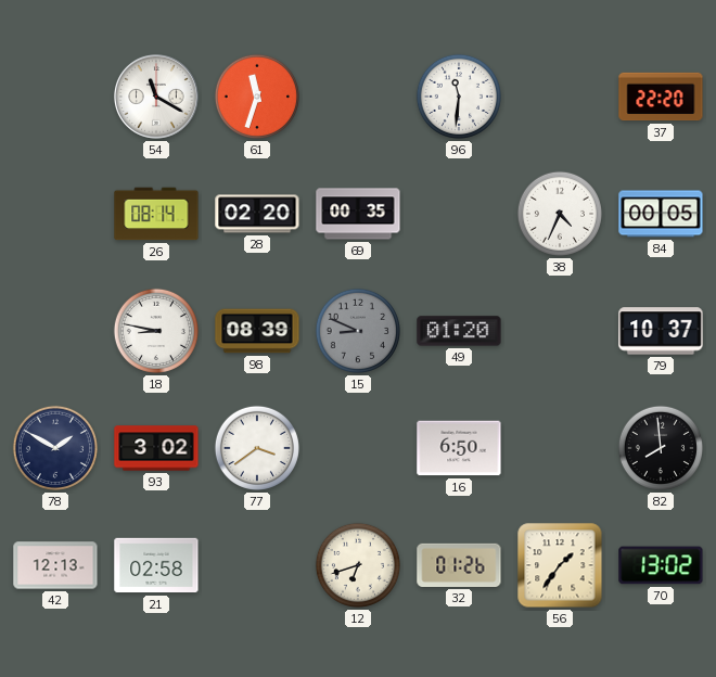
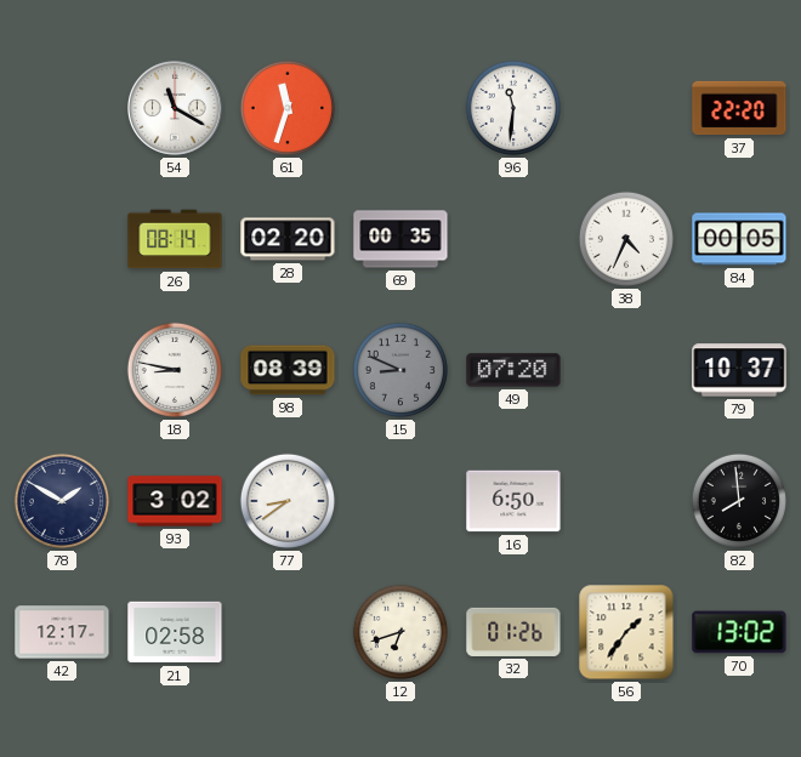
49: 01:20 -> 07:20
77: 3:39 -> 8:39
42: 12:13 -> 12:17
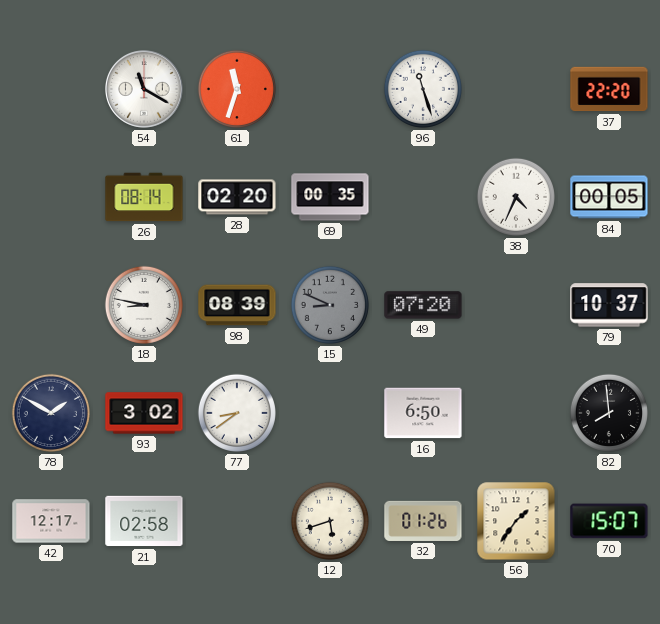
96: 11:31 -> 11:27
12: 6:42 -> 5:42
70: 13:02 -> 15:07
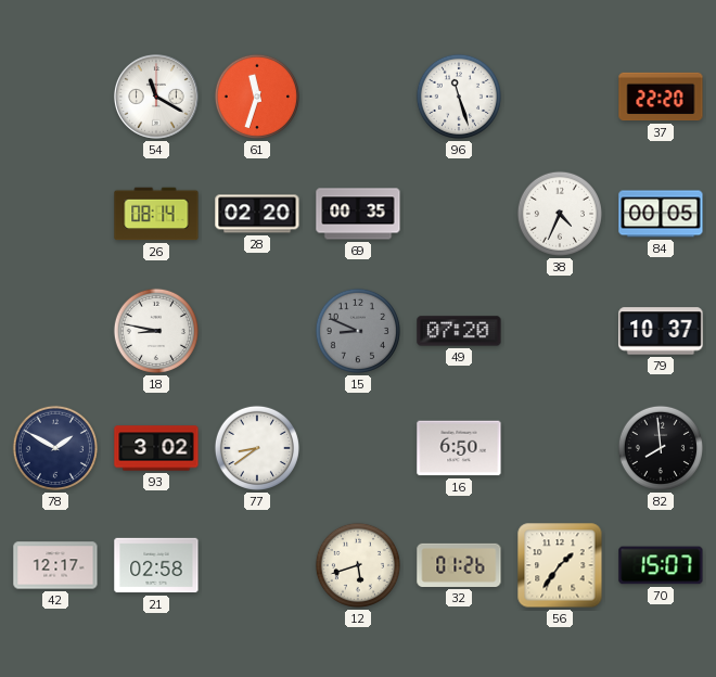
98: 08:39 -> none
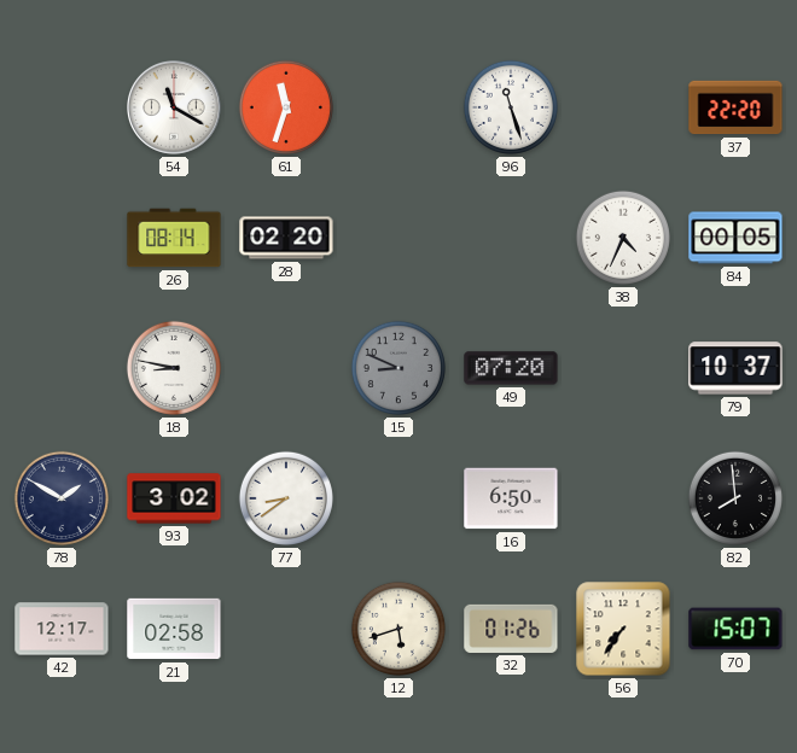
69: 00:35 -> none
56: 1:36 -> 7:36
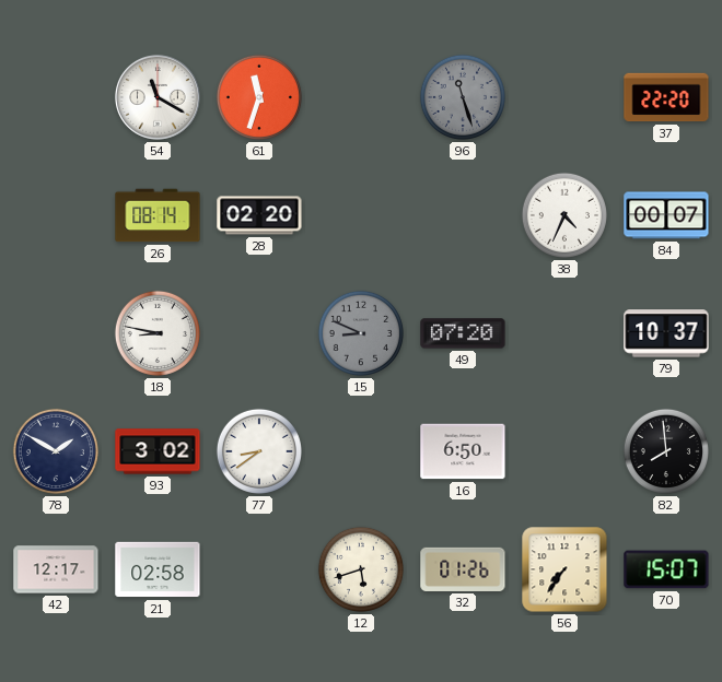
96 dial: white -> grey
84: 00:05 -> 00:07
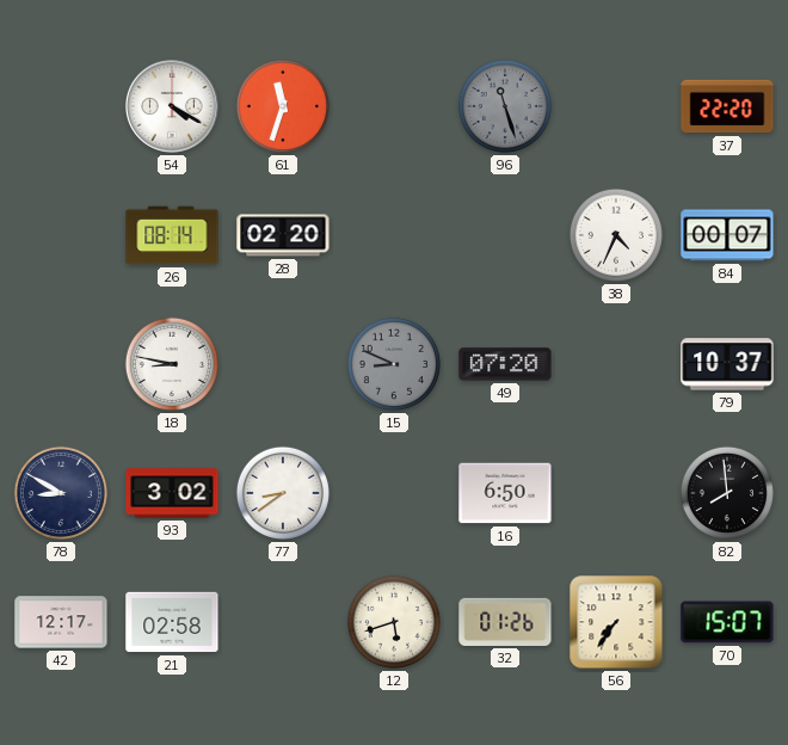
54: 11:20 -> 4:20
78: 1:50 -> 8:50
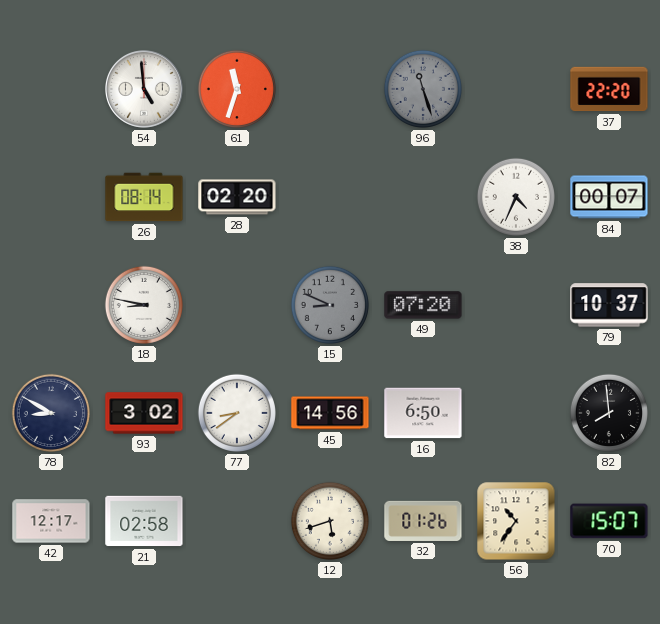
54: 4:20 -> 4:59
45: none -> 14:56
56: 7:36 -> 10:36
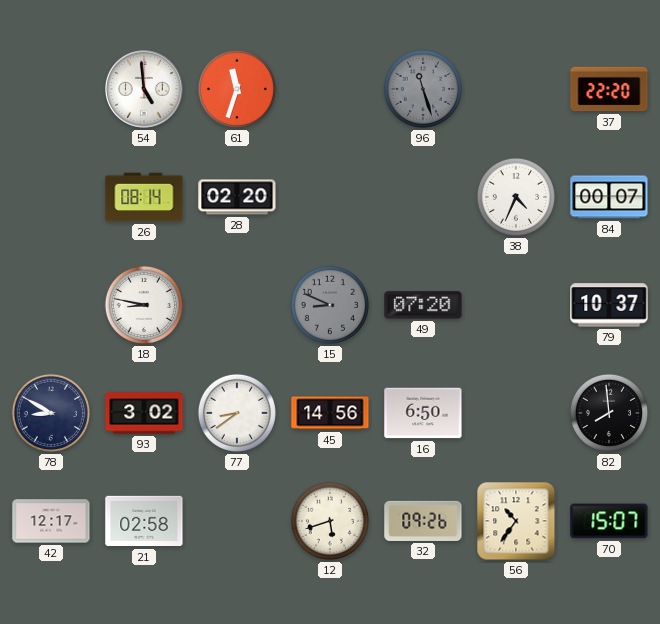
32: 01:26 -> 09:26
